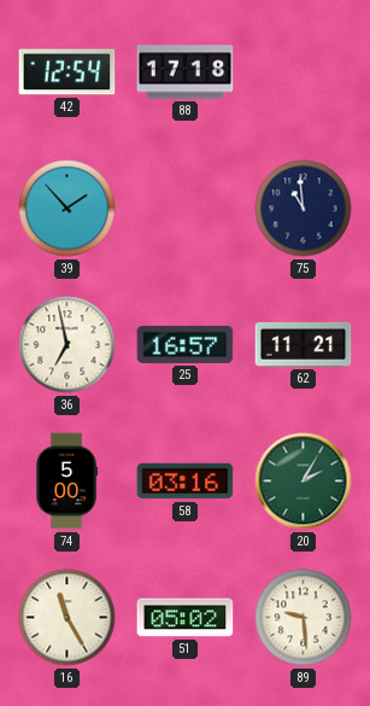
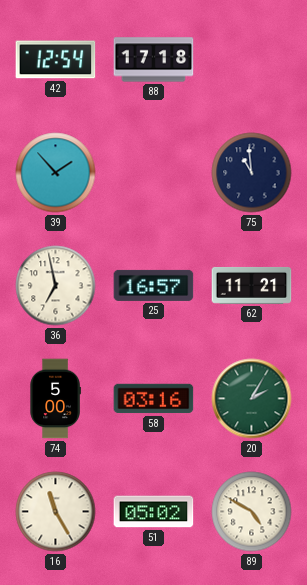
89: 9:29 -> 4:50
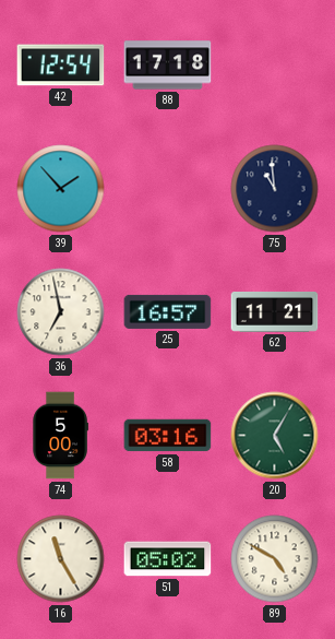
20: 2:05 -> 5:05
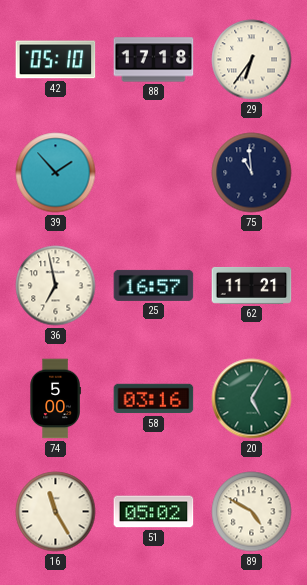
42: 12:54 -> 05:10
29: none -> 6:36
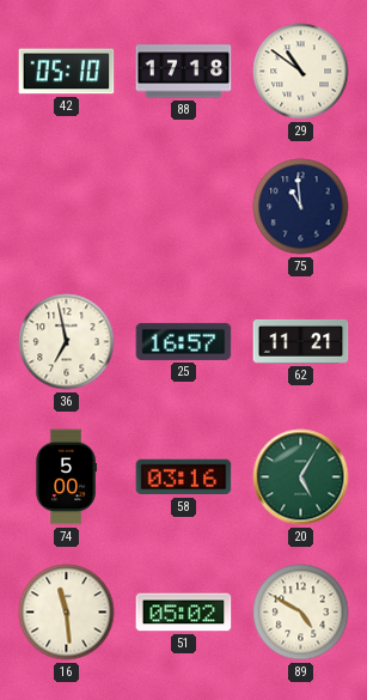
29: 6:36 -> 10:51
39: 1:53 -> none
16: 11:25 -> 11:29
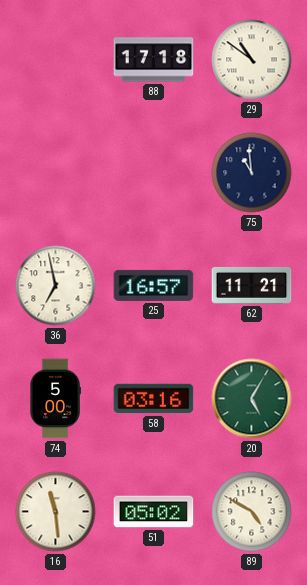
42: 05:10 -> none
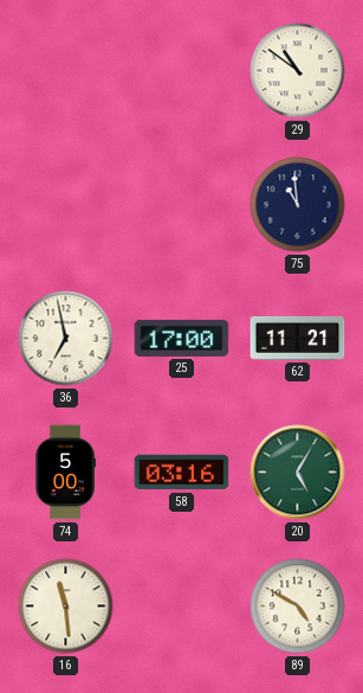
88: 17:18 -> none
25: 16:57 -> 17:00
51: 05:02 -> none
